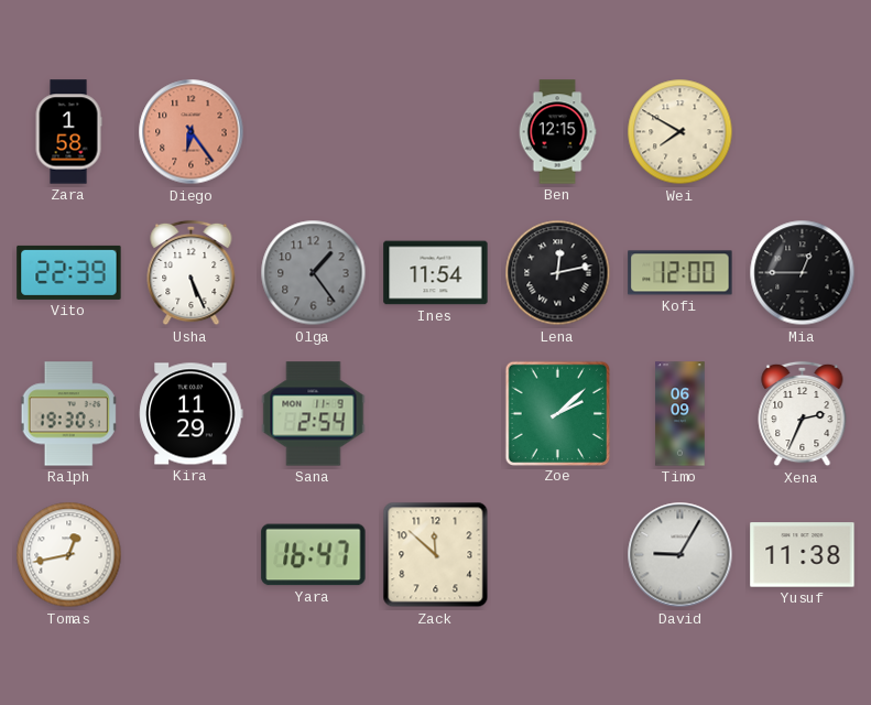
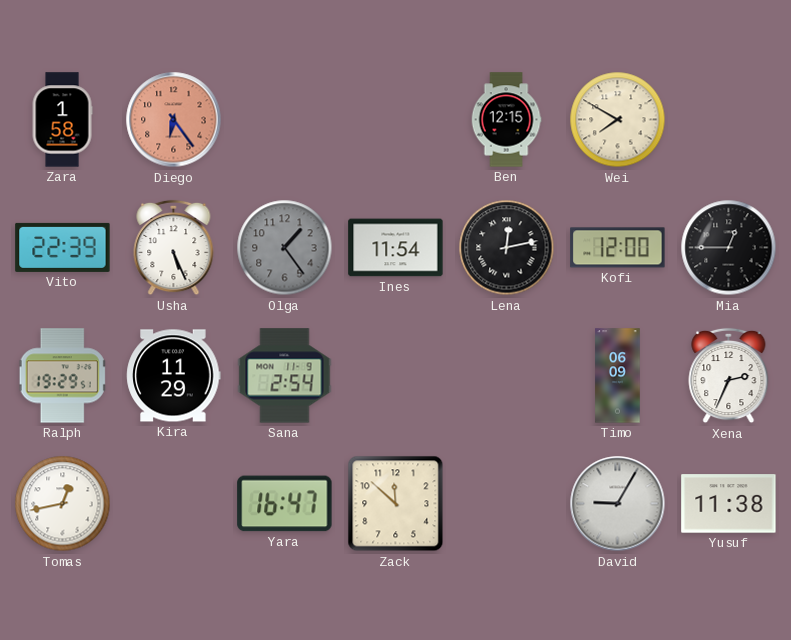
Ralph: 19:30 -> 19:29
Zoe: 2:08 -> none
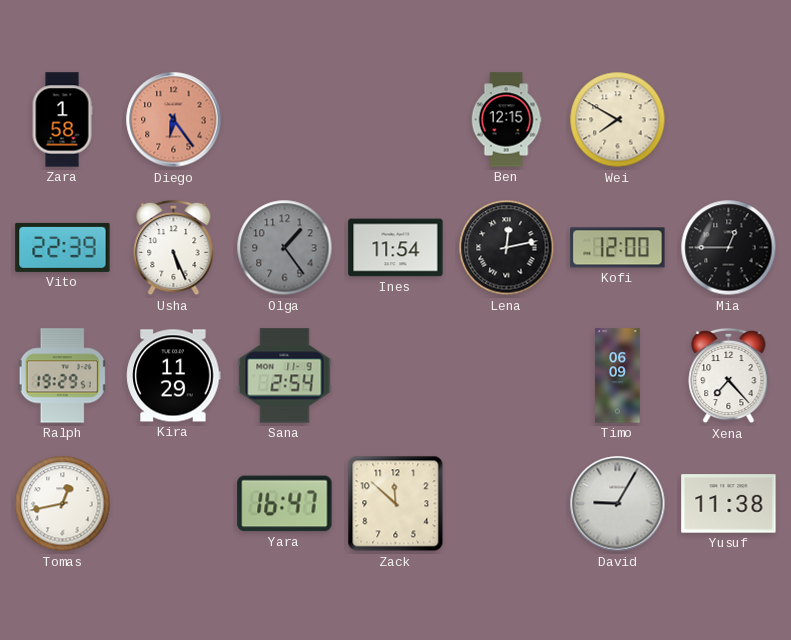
Xena: 2:34 -> 7:23
